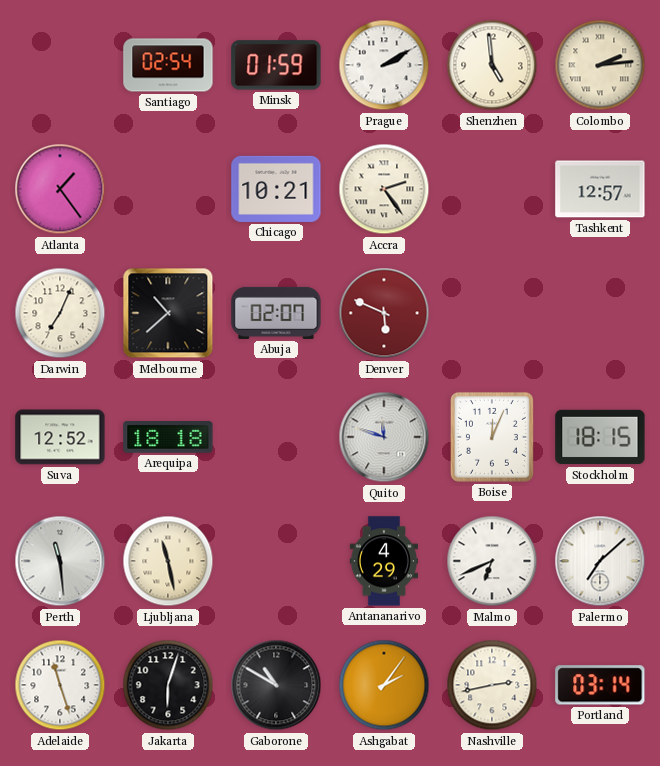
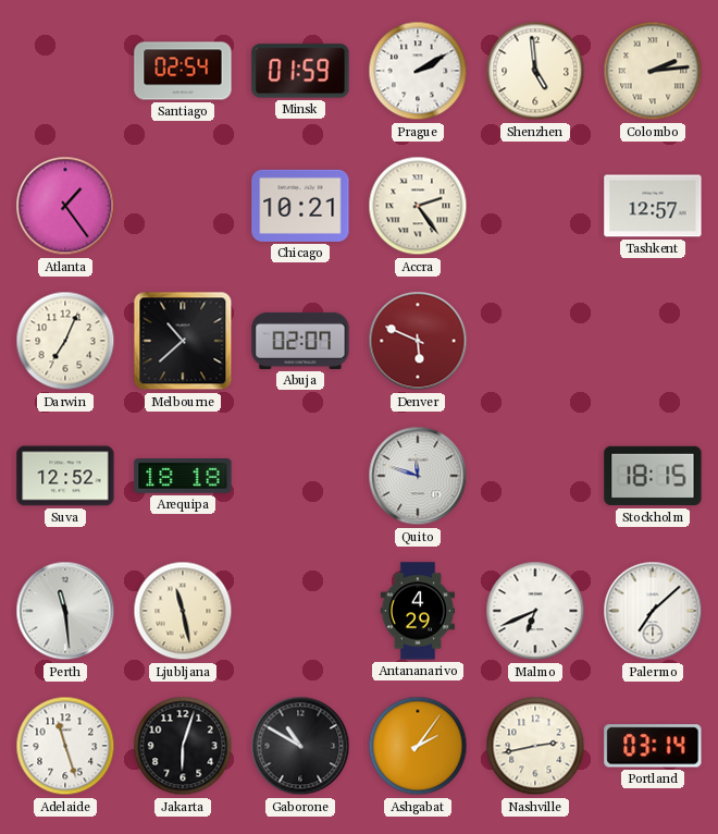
Boise: 12:04 -> none
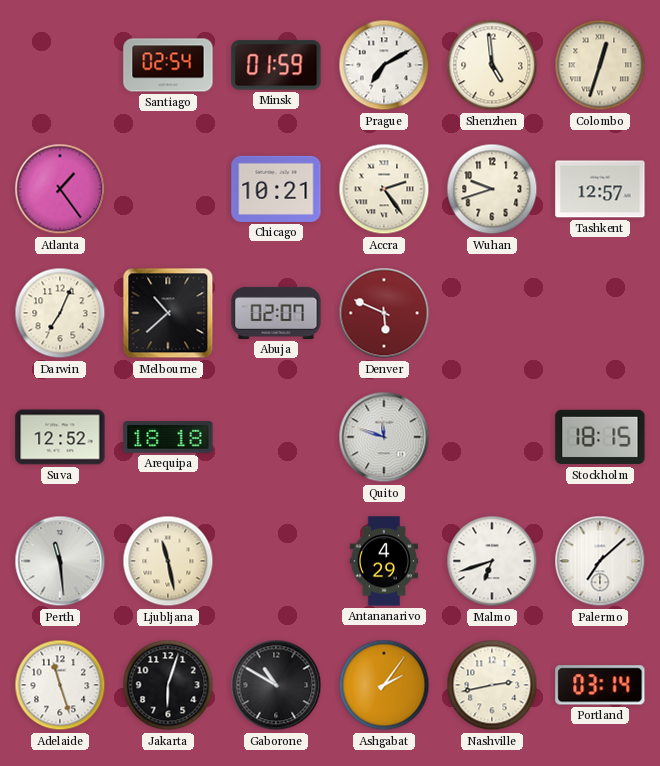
Prague: 2:10 -> 7:10
Colombo: 2:14 -> 12:33
Wuhan: none -> 9:42
Malmo: 6:41 -> 6:42
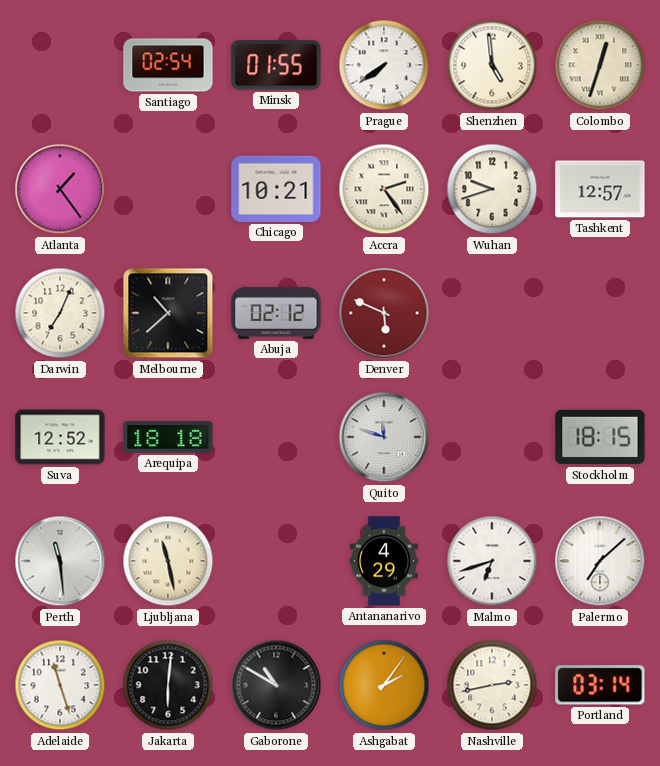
Minsk: 01:59 -> 01:55
Prague: 7:10 -> 7:39
Abuja: 02:07 -> 02:12
Jakarta: 6:03 -> 6:01
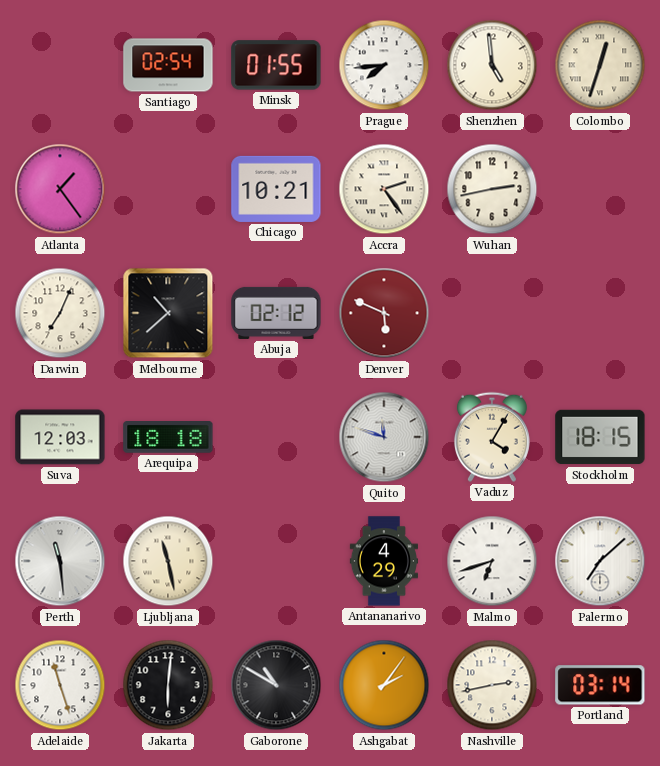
Prague: 7:39 -> 7:44
Wuhan: 9:42 -> 2:43
Tashkent: 12:57 -> none
Suva: 12:52 -> 12:03
Vaduz: none -> 4:05
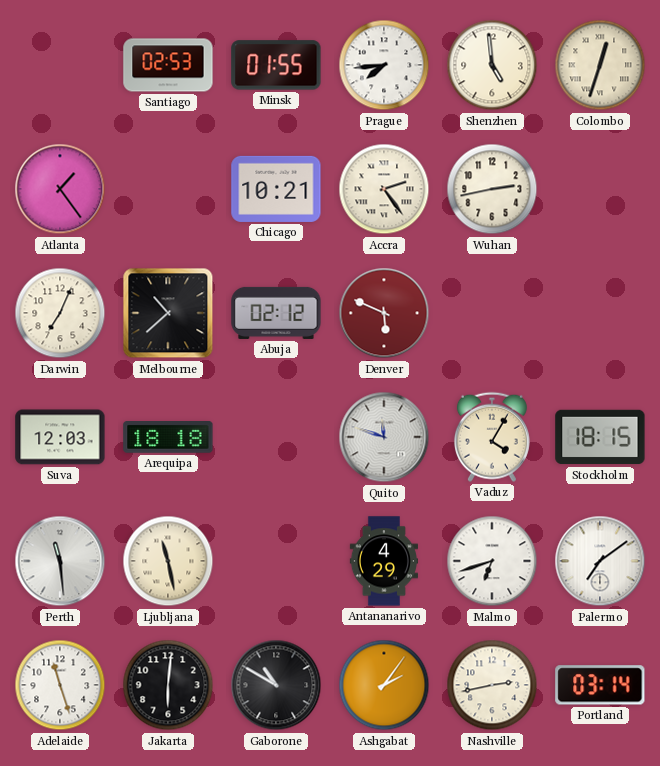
Santiago: 02:54 -> 02:53
Palermo: 7:08 -> 7:09
